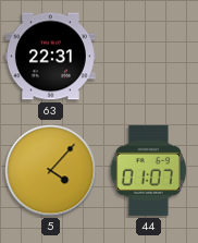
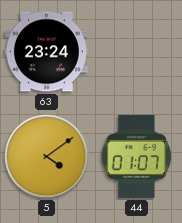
63: 22:31 -> 23:24
5: 4:07 -> 4:09
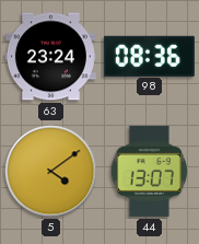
98: none -> 08:36
44: 01:07 -> 13:07
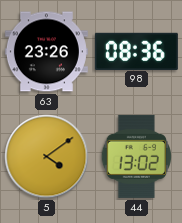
63: 23:24 -> 23:26
44: 13:07 -> 13:02
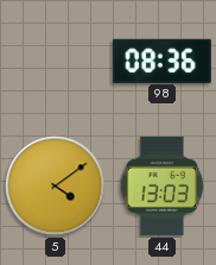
63: 23:26 -> none
44: 13:02 -> 13:03
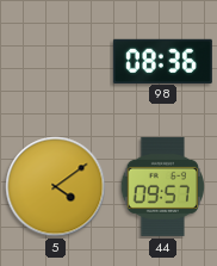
44: 13:03 -> 09:57
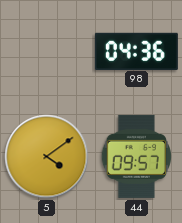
98: 08:36 -> 04:36
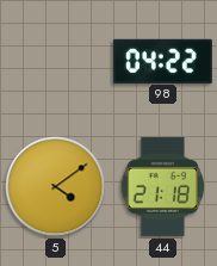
98: 04:36 -> 04:22
44: 09:57 -> 21:18
